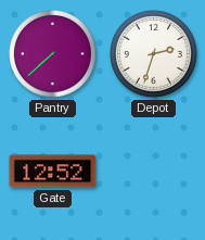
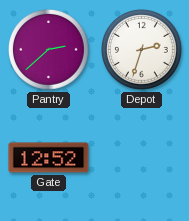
Pantry: 7:38 -> 2:38
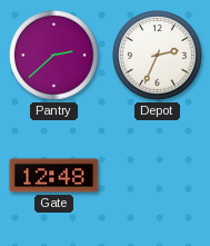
Depot: 2:33 -> 2:34
Gate: 12:52 -> 12:48
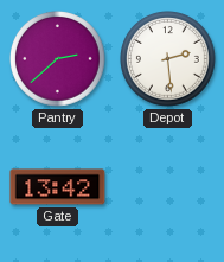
Depot: 2:34 -> 2:29
Gate: 12:48 -> 13:42
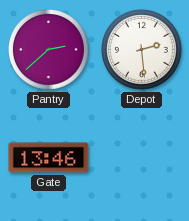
Gate: 13:42 -> 13:46
